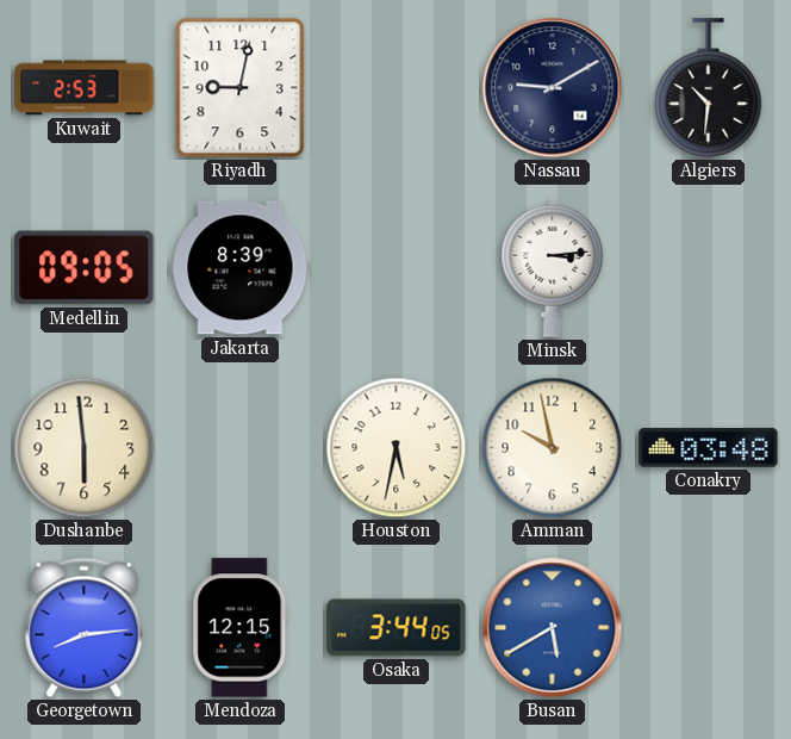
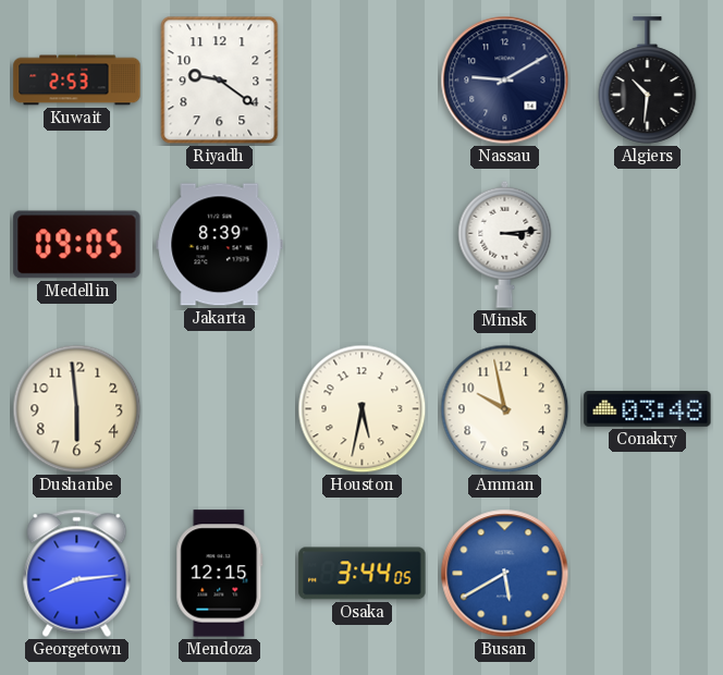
Riyadh: 9:02 -> 9:21
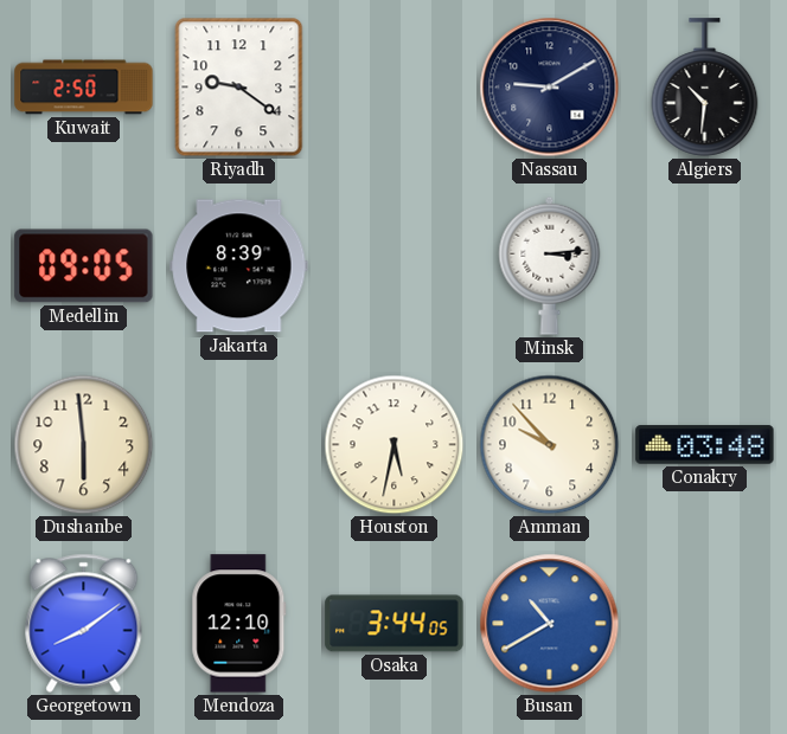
Kuwait: 2:53 -> 2:50
Amman: 9:58 -> 9:53
Georgetown: 8:14 -> 8:09
Mendoza: 12:15 -> 12:10
Busan: 5:40 -> 10:40
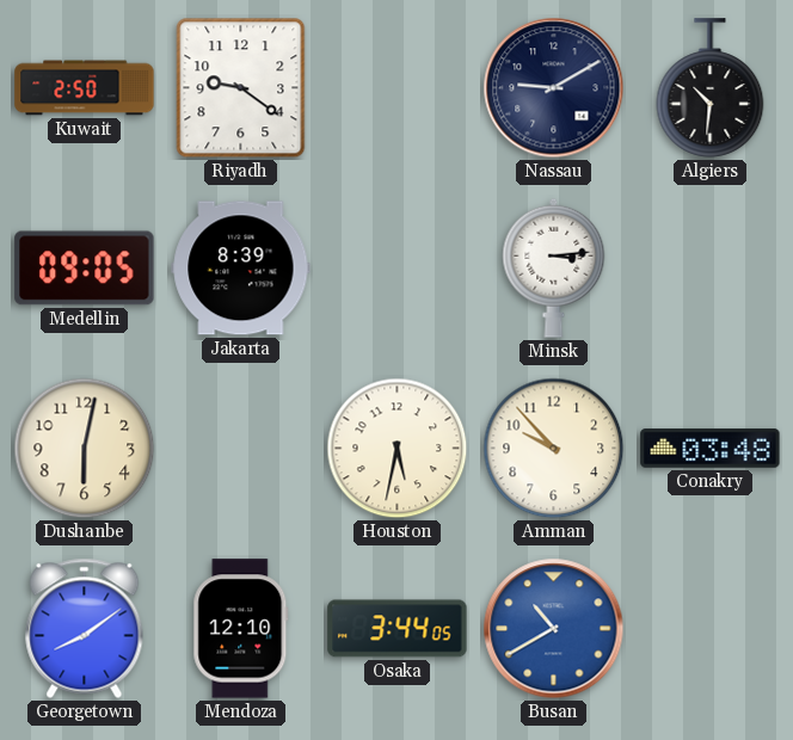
Dushanbe: 5:59 -> 6:02
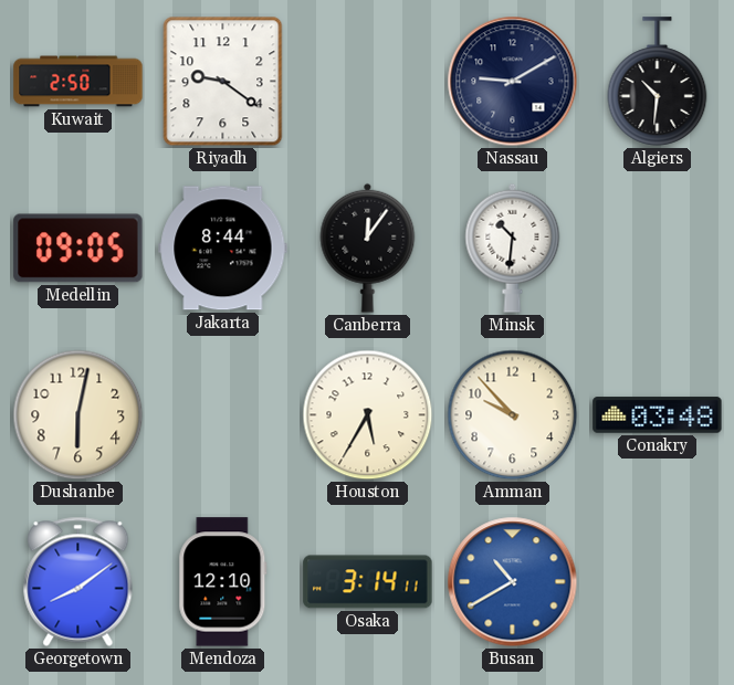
Jakarta: 8:39 -> 8:44
Canberra: none -> 12:06
Minsk: 3:14 -> 10:31
Houston: 5:32 -> 5:35
Osaka: 3:44 -> 3:14
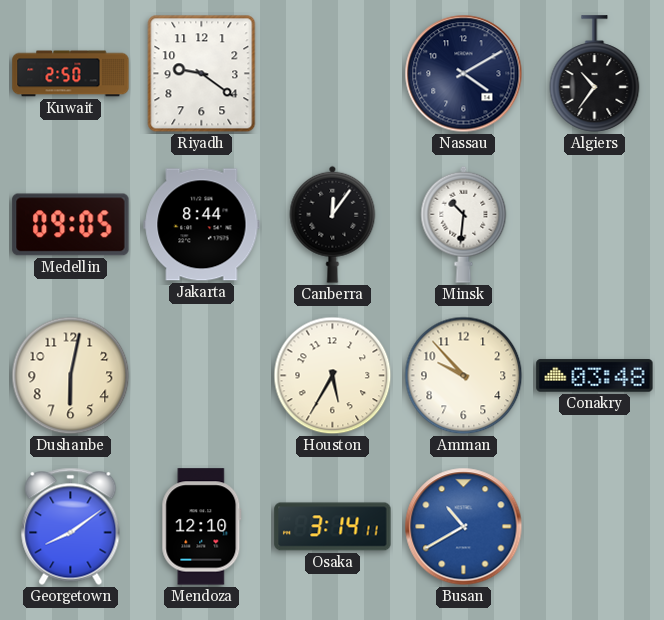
Nassau: 9:10 -> 4:10
Algiers: 10:31 -> 10:36
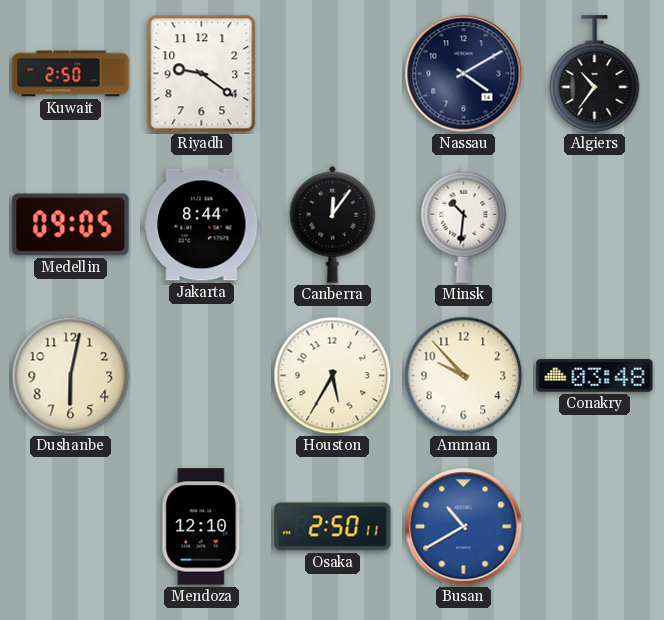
Georgetown: 8:09 -> none
Osaka: 3:14 -> 2:50
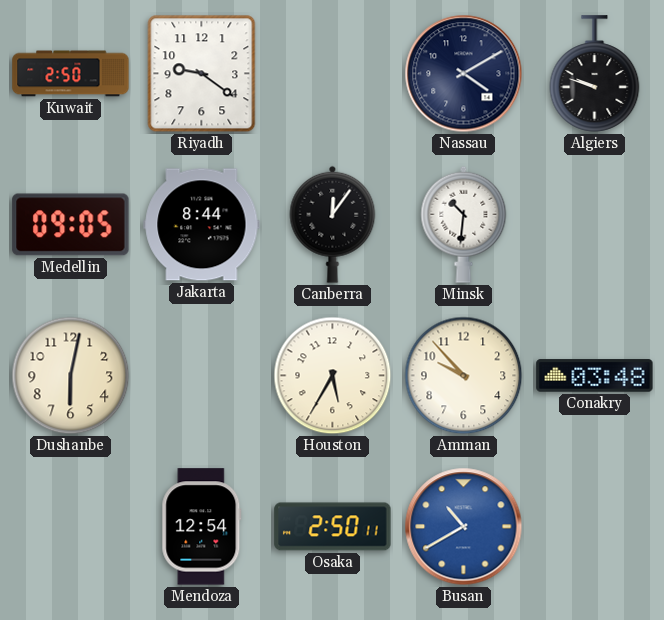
Algiers: 10:36 -> 9:48
Mendoza: 12:10 -> 12:54
